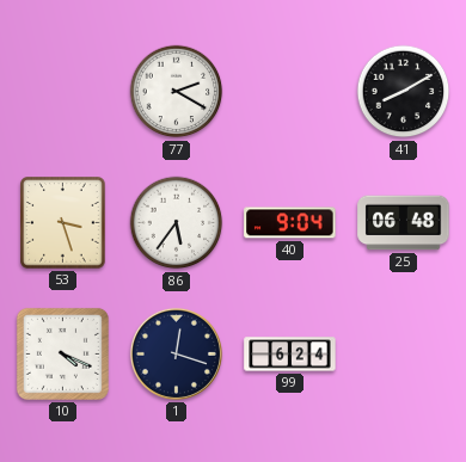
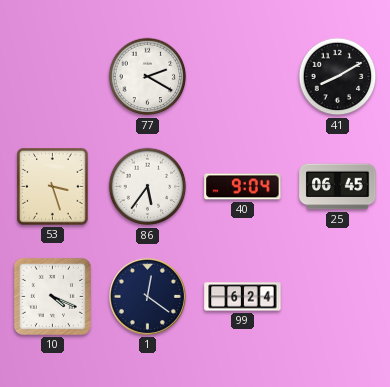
25: 06:48 -> 06:45
1: 12:18 -> 12:21
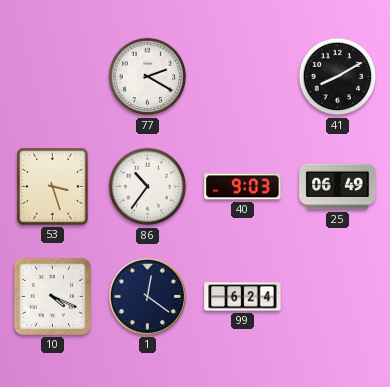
86: 5:36 -> 10:36
40: 9:04 -> 9:03
25: 06:45 -> 06:49
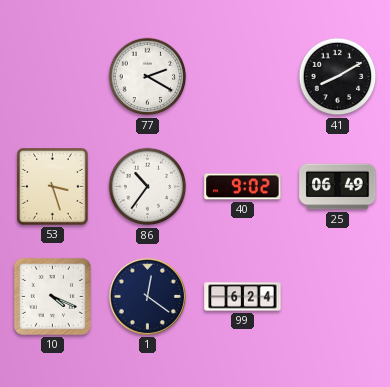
40: 9:03 -> 9:02
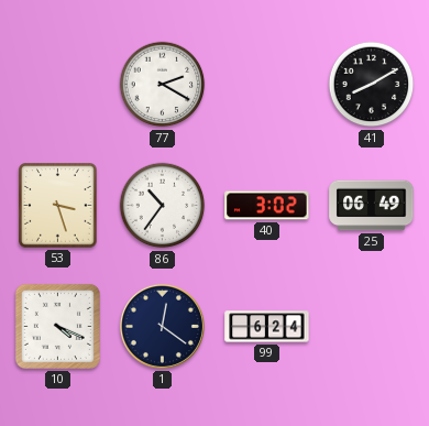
40: 9:02 -> 3:02
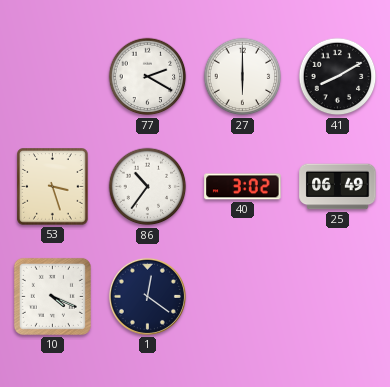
27: none -> 6:00
99: 6:24 -> none
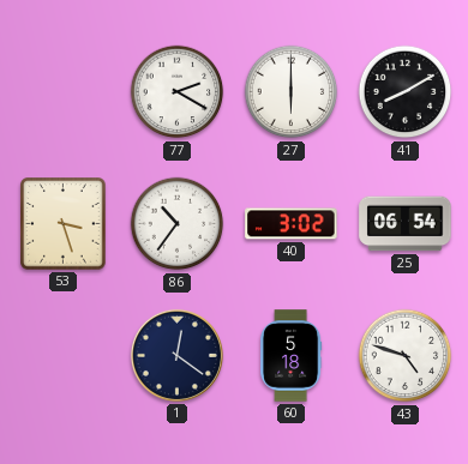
25: 06:49 -> 06:54
10: 4:19 -> none
60: none -> 5:18
43: none -> 4:48
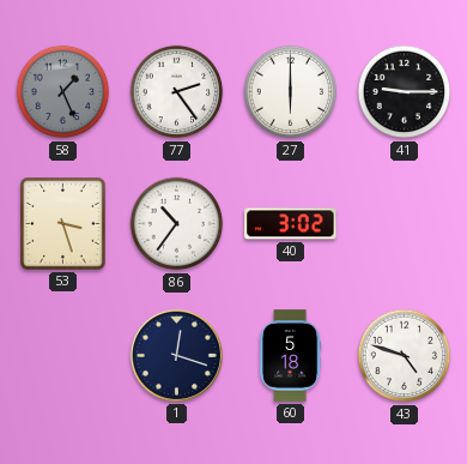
58: none -> 1:26
77: 2:20 -> 2:24
41: 8:10 -> 9:15
25: 06:54 -> none
1: 12:21 -> 12:18
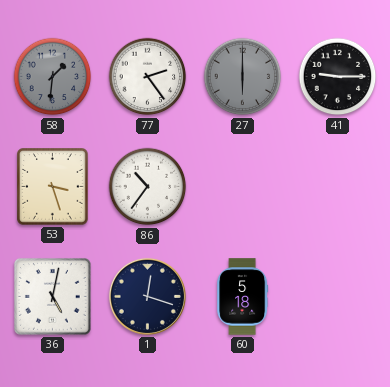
58: 1:26 -> 1:31
27 dial: white -> grey
40: 3:02 -> none
36: none -> 5:02
43: 4:48 -> none
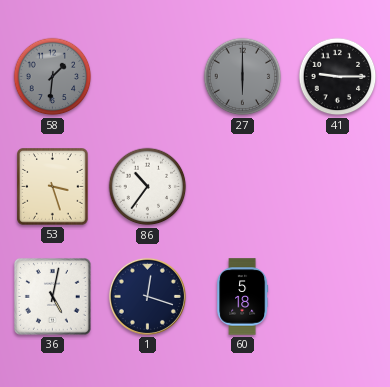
77: 2:24 -> none
